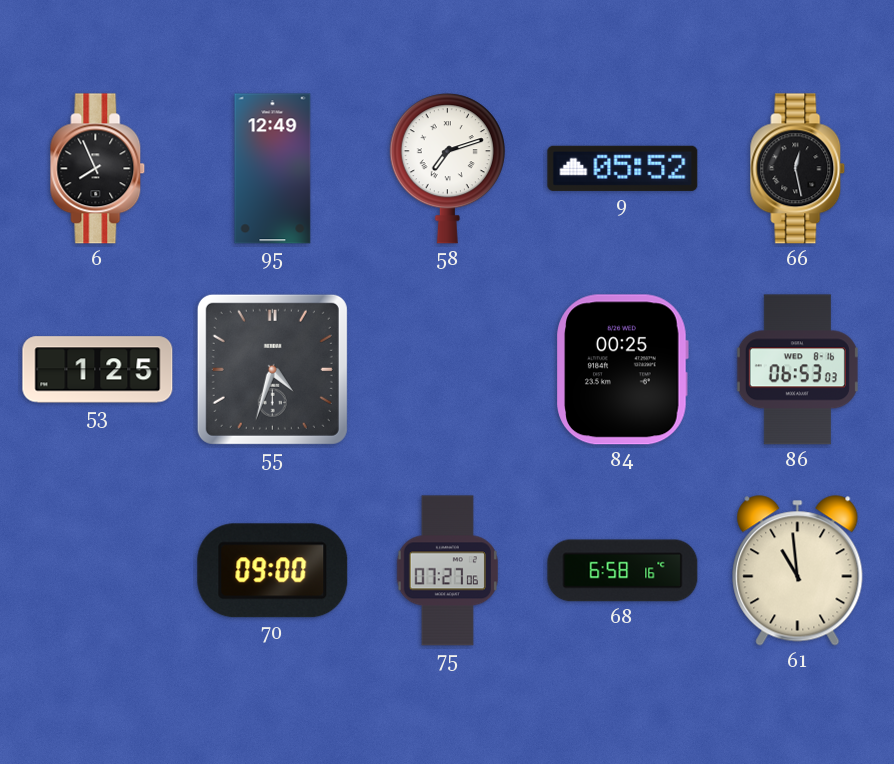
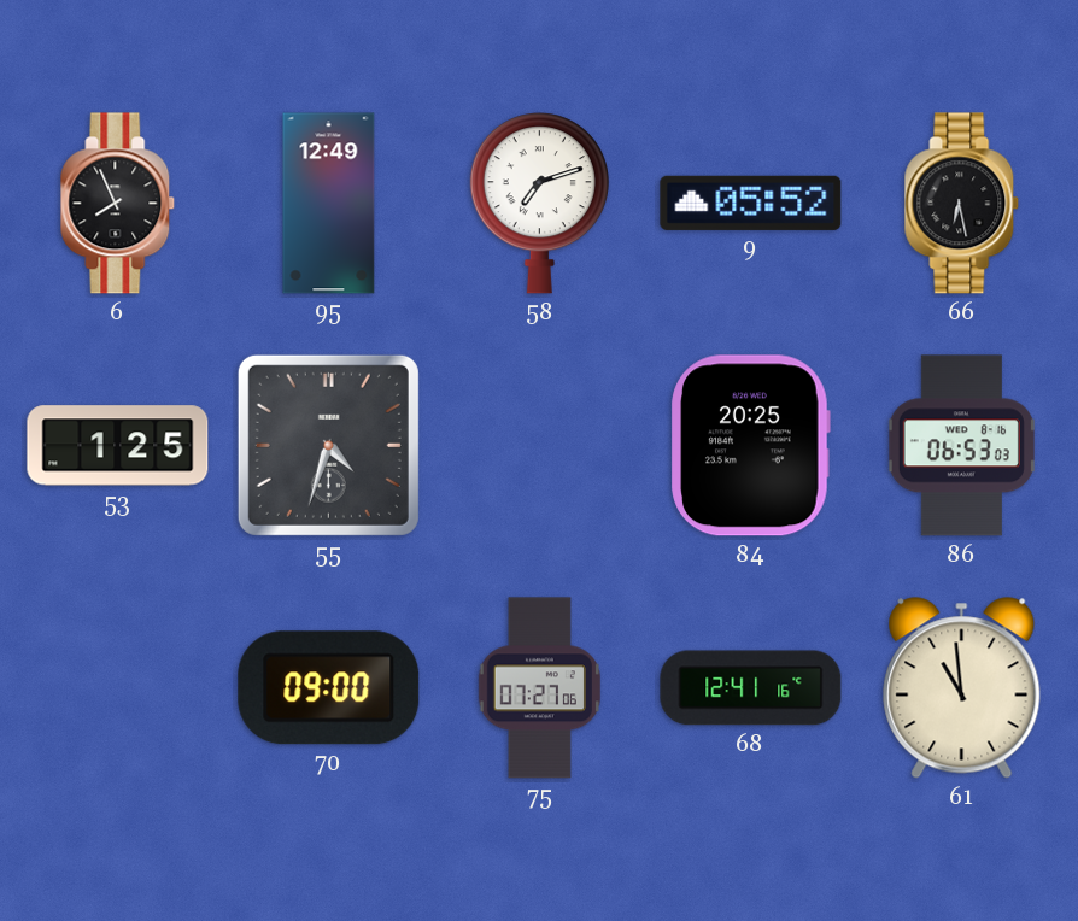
66: 12:28 -> 6:28
84: 00:25 -> 20:25
68: 6:58 -> 12:41
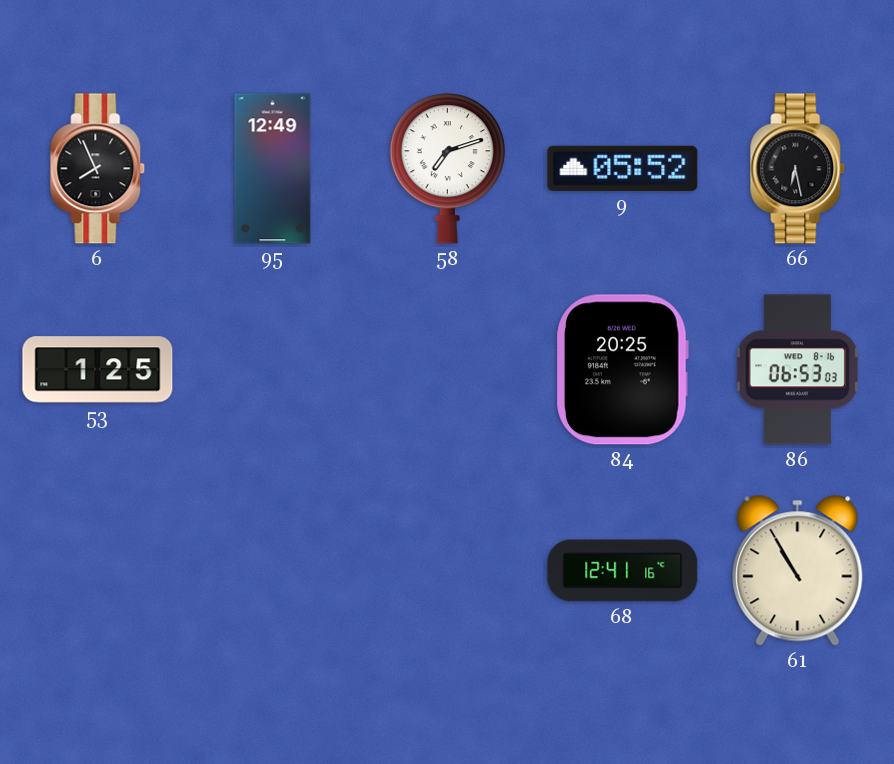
55: 4:33 -> none
70: 09:00 -> none
75: 07:27 -> none
61: 10:59 -> 10:55
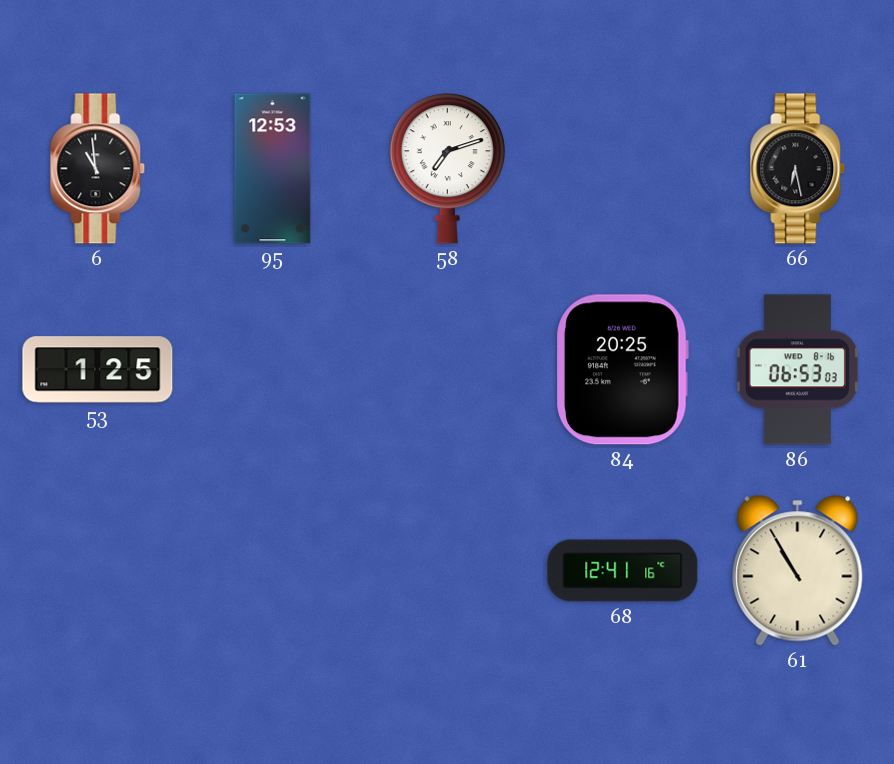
6: 7:56 -> 10:59
95: 12:49 -> 12:53
9: 05:52 -> none
